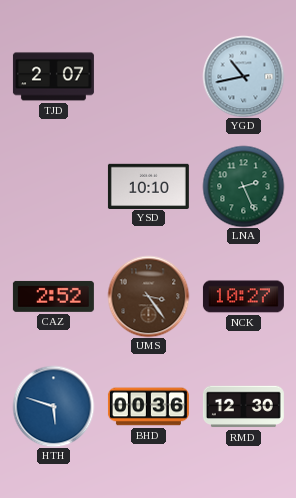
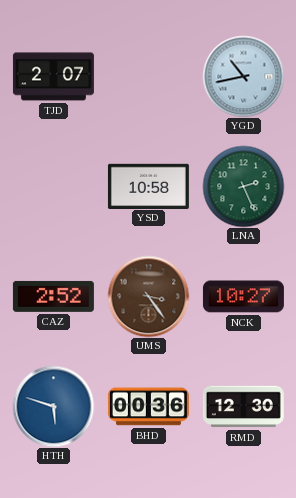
YSD: 10:10 -> 10:58
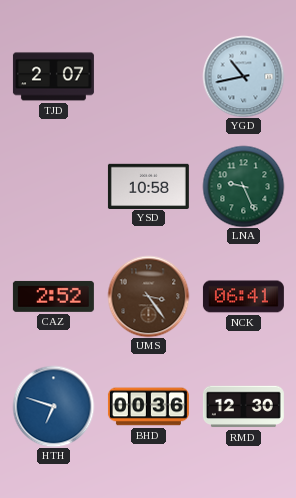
LNA: 2:26 -> 9:26
NCK: 10:27 -> 06:41
HTH: 5:48 -> 6:48
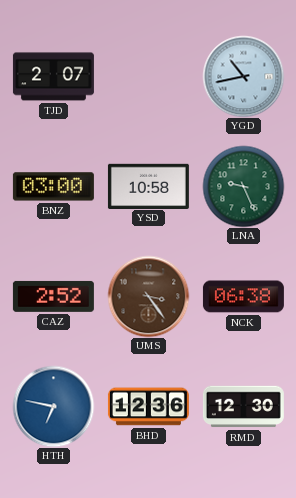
BNZ: none -> 03:00
NCK: 06:41 -> 06:38
HTH: 6:48 -> 6:47
BHD: 00:36 -> 12:36
